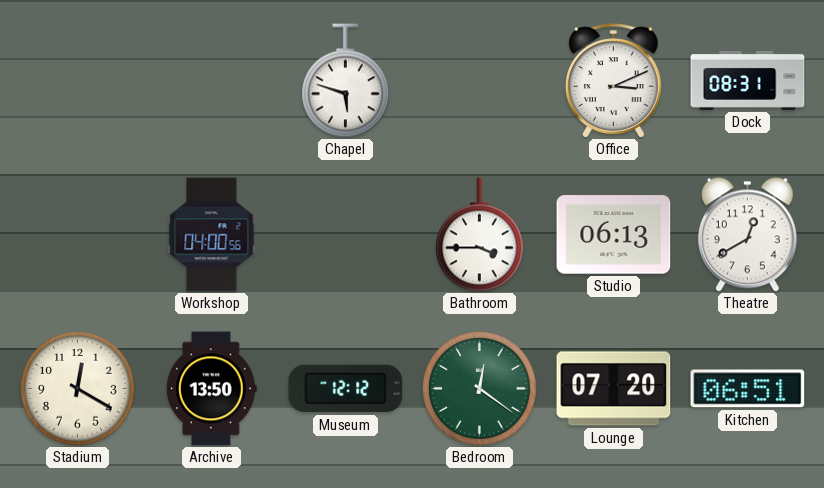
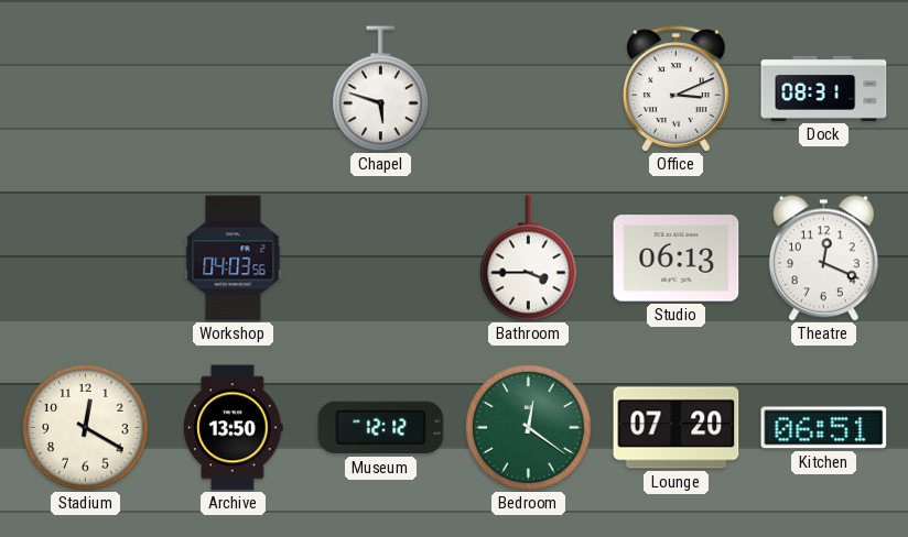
Workshop: 04:00 -> 04:03
Theatre: 12:40 -> 12:19
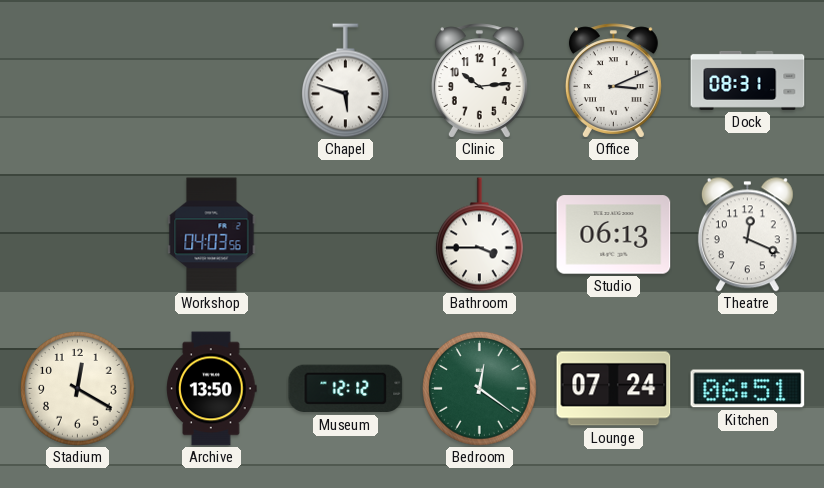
Clinic: none -> 10:14
Lounge: 07:20 -> 07:24
